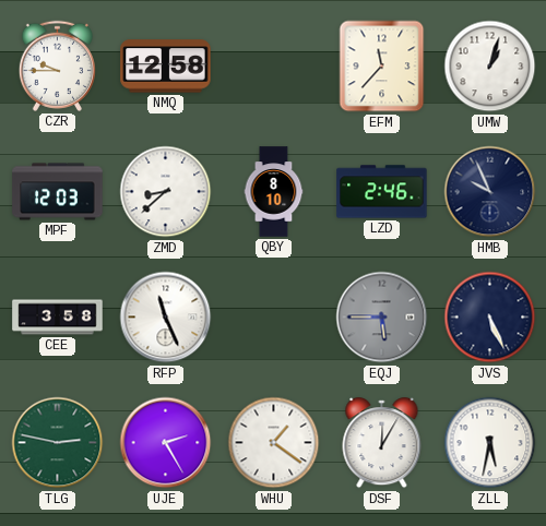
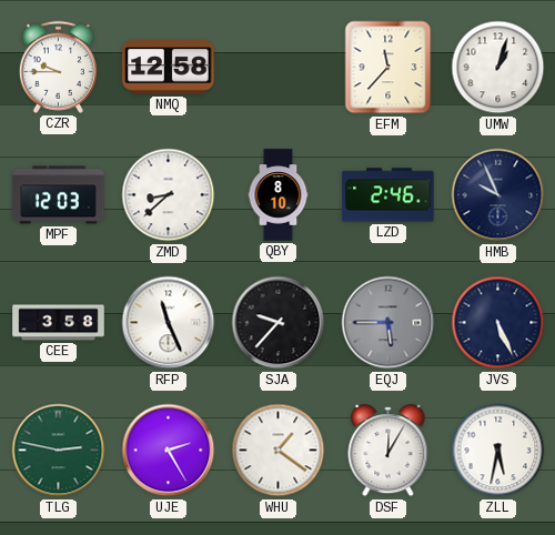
SJA: none -> 9:37
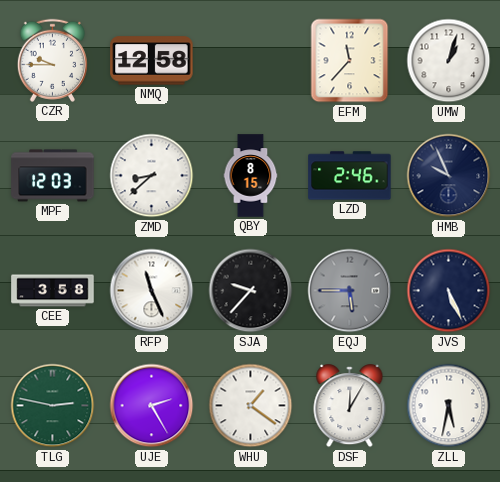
QBY: 8:10 -> 8:15
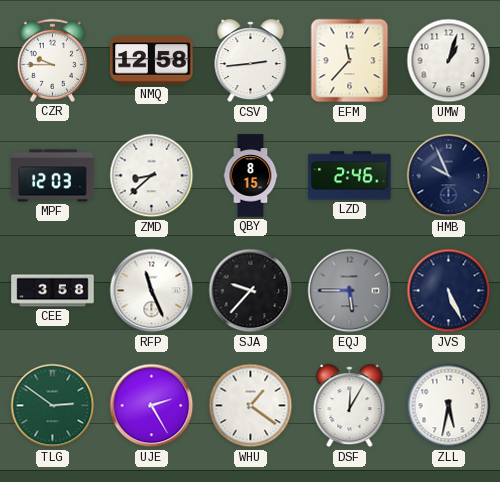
CSV: none -> 2:44
TLG: 2:47 -> 2:51
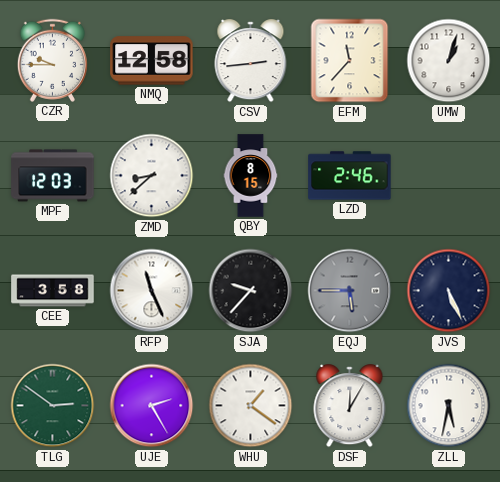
HMB: 9:56 -> none
